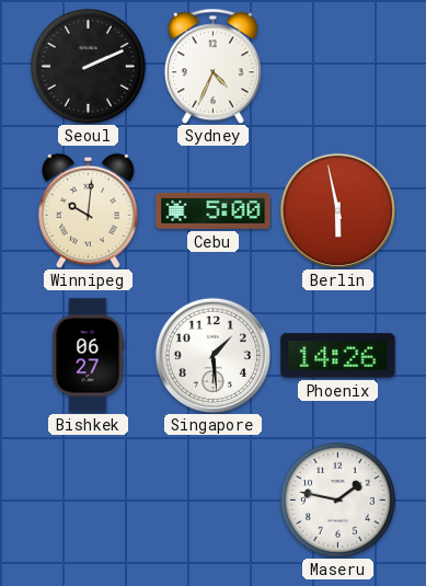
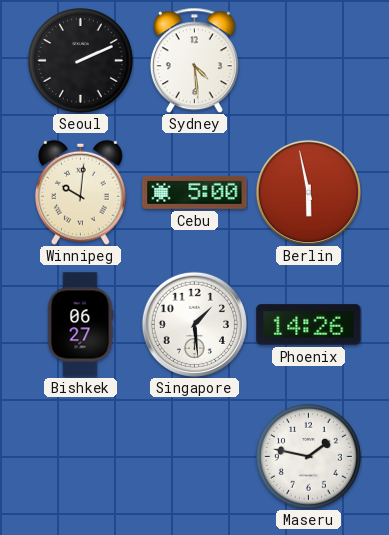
Sydney: 4:34 -> 4:29
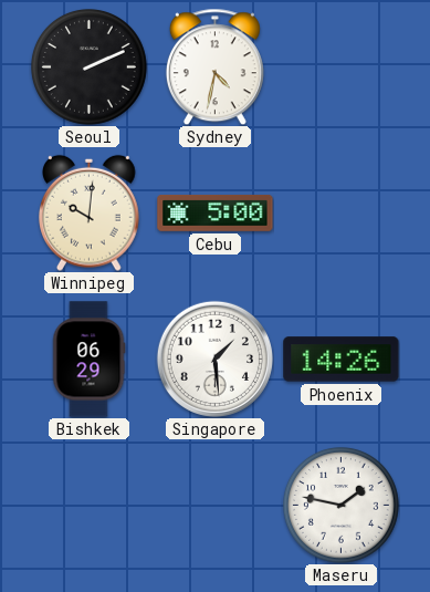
Sydney: 4:29 -> 4:32
Berlin: 5:58 -> none
Bishkek: 06:27 -> 06:29
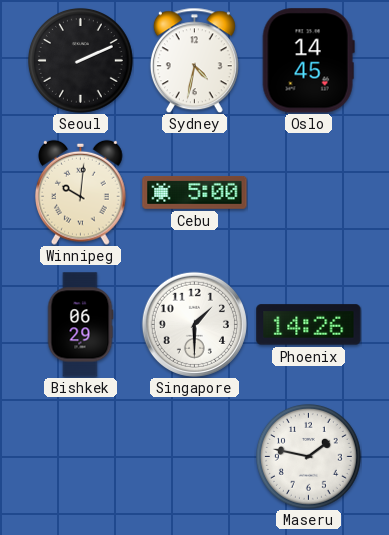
Oslo: none -> 14:45
Singapore: 1:29 -> 1:30
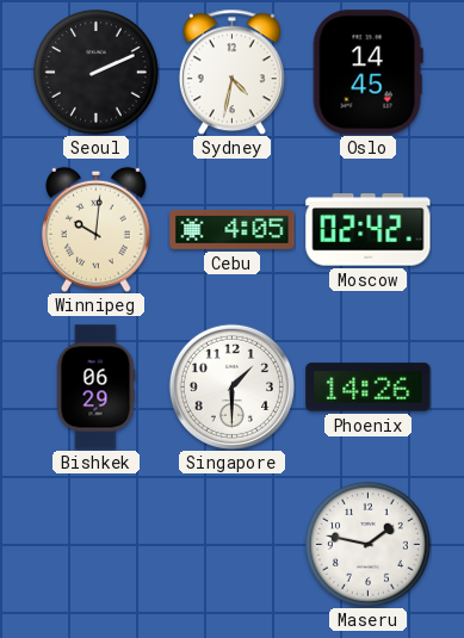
Cebu: 5:00 -> 4:05
Moscow: none -> 02:42
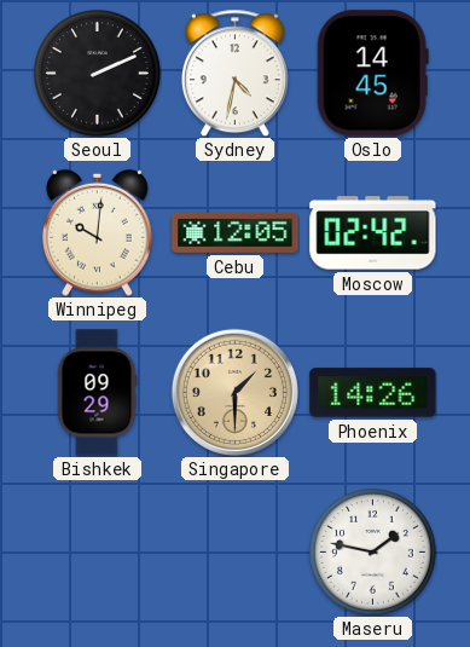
Cebu: 4:05 -> 12:05
Bishkek: 06:29 -> 09:29
Singapore dial: white -> champagne
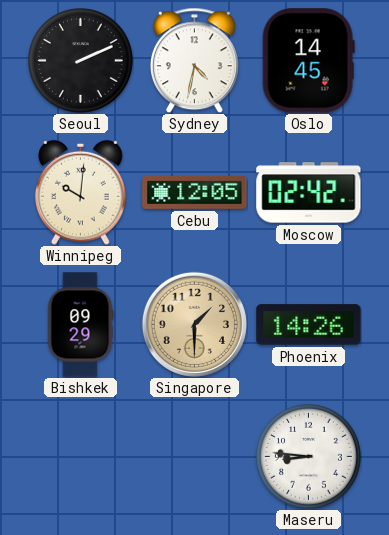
Maseru: 1:47 -> 8:46
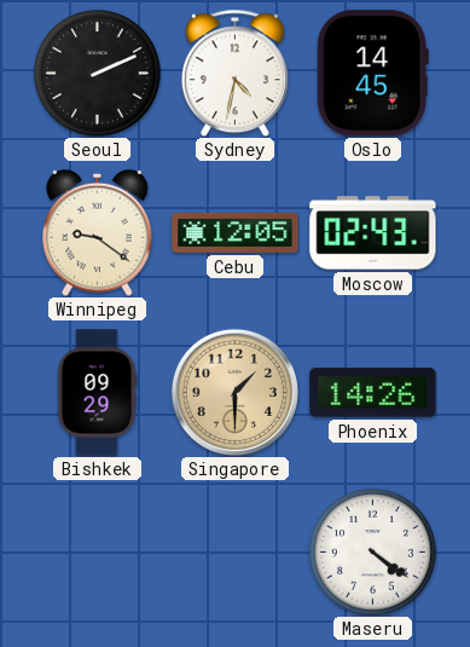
Winnipeg: 10:01 -> 9:21
Moscow: 02:42 -> 02:43
Maseru: 8:46 -> 4:21
